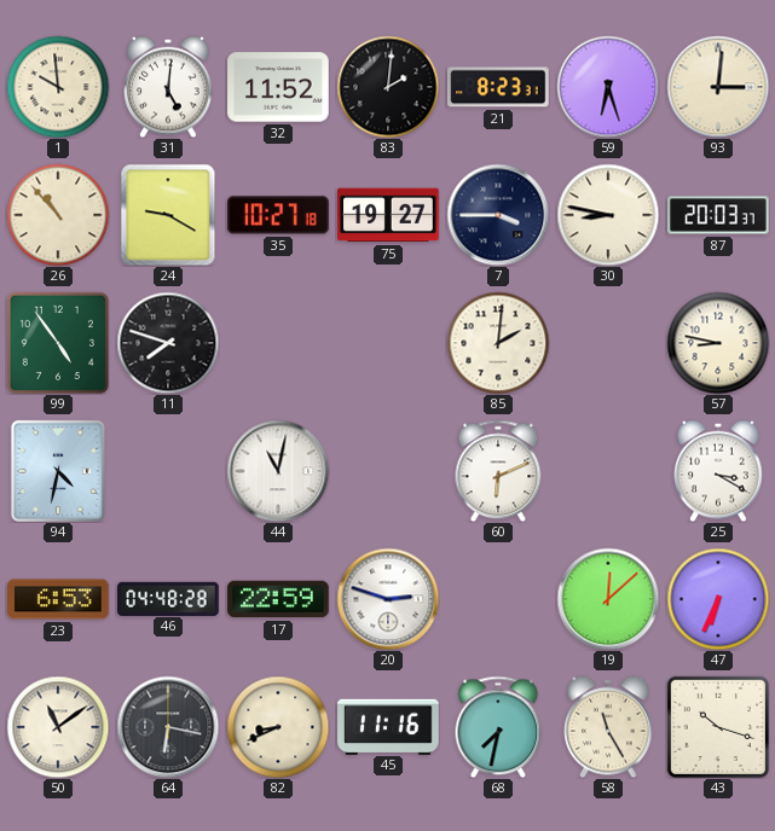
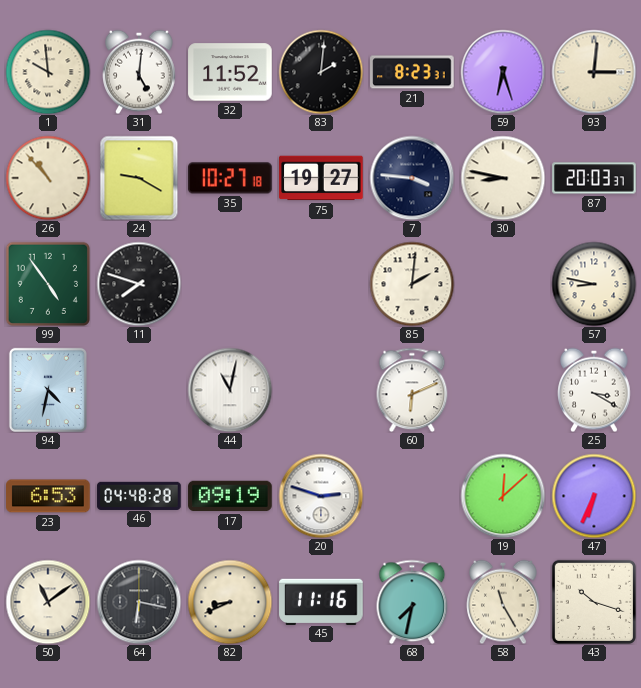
7: 3:45 -> 3:46
17: 22:59 -> 09:19
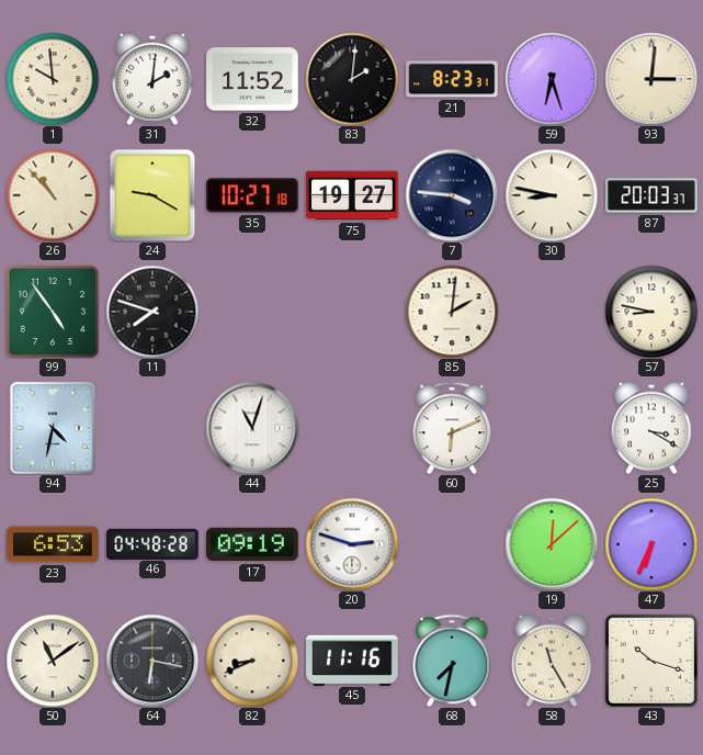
31: 5:01 -> 2:01
44: 11:02 -> 11:03
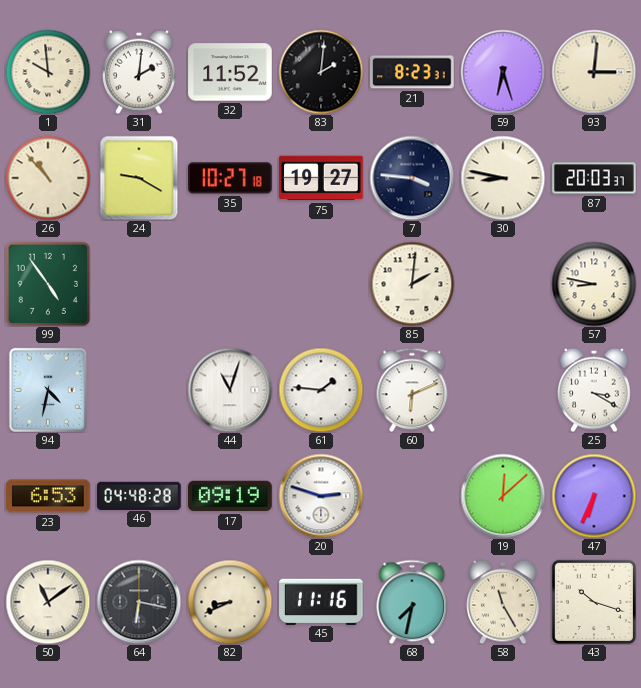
11: 7:48 -> none
61: none -> 1:46
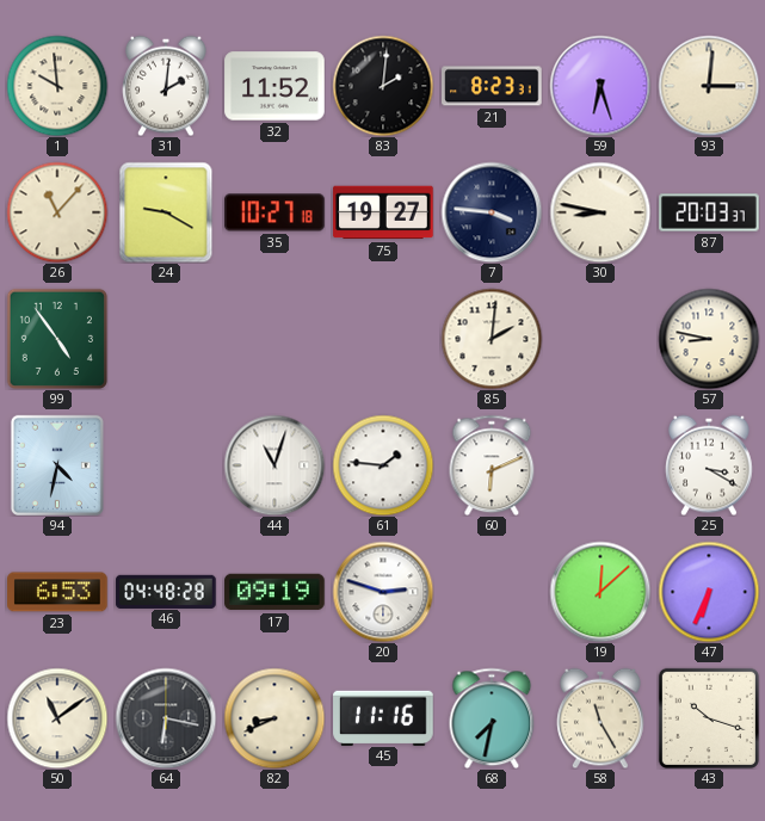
26: 10:53 -> 11:07
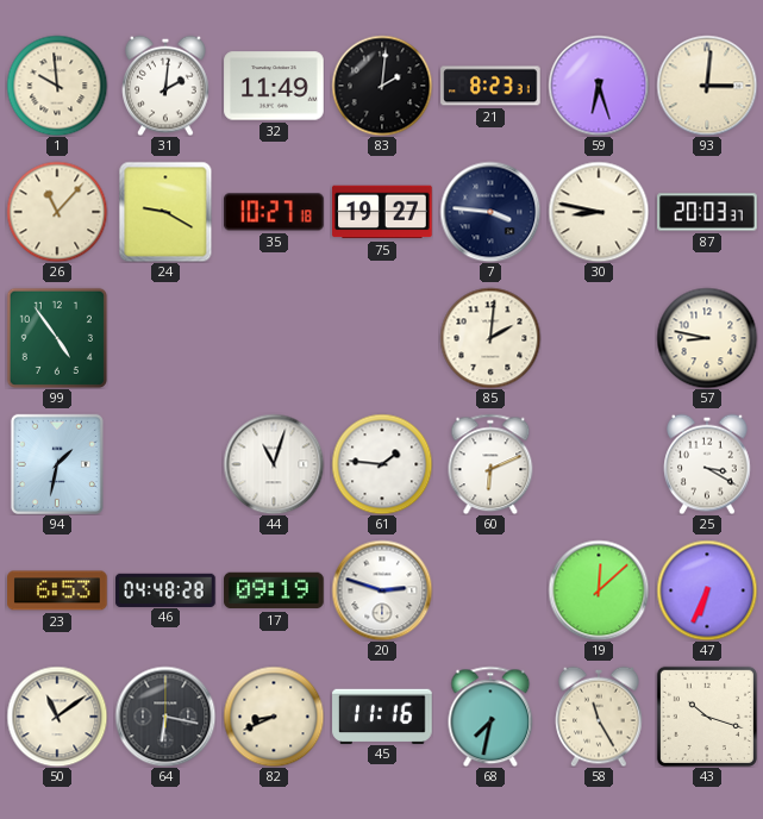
32: 11:52 -> 11:49
94: 4:32 -> 1:32
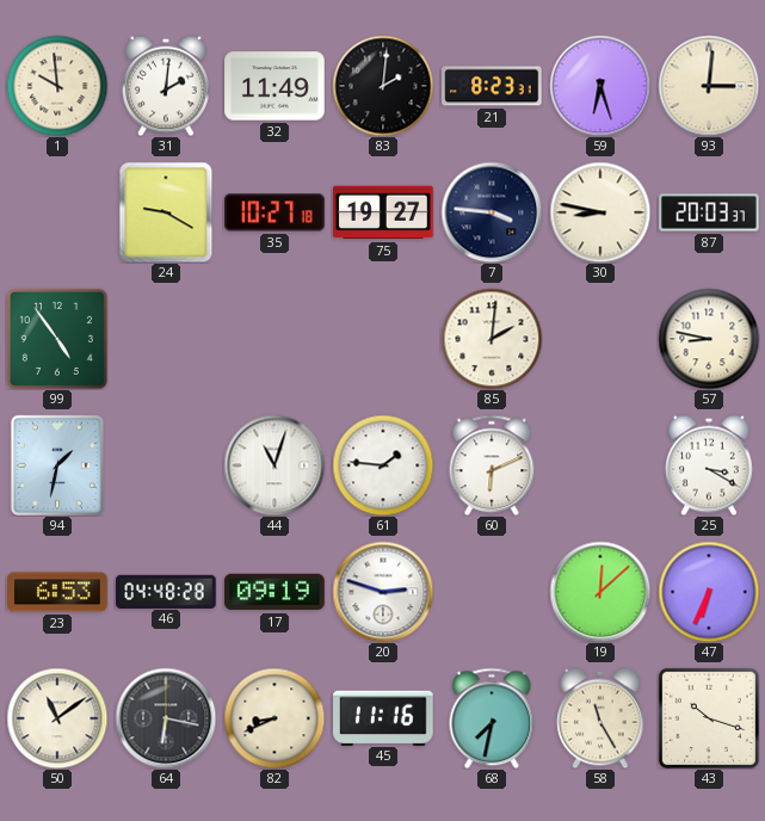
26: 11:07 -> none
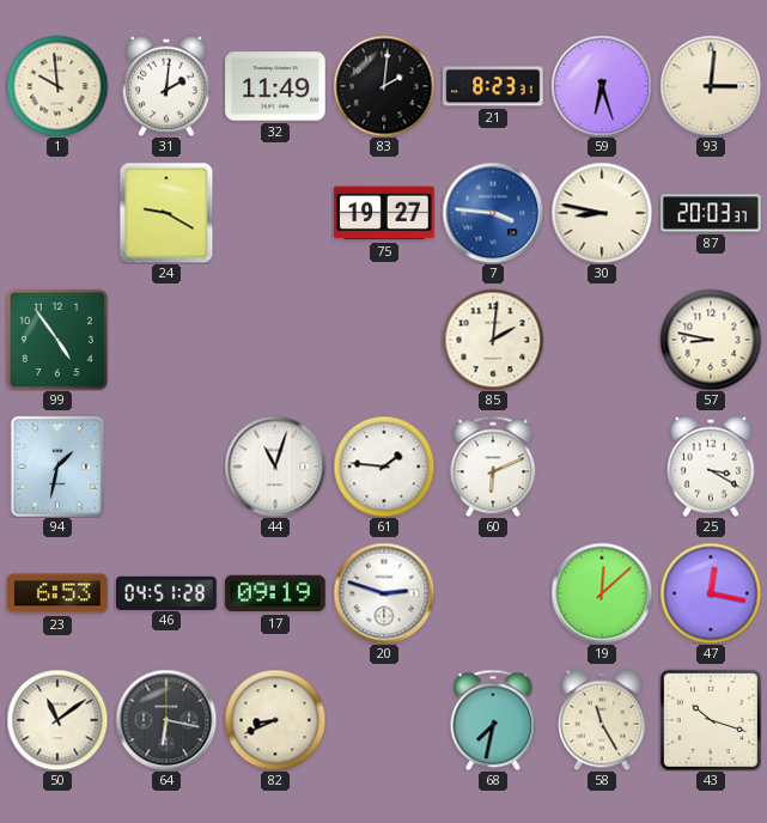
35: 10:27 -> none
7 dial: navy -> blue
46: 04:48 -> 04:51
47: 6:34 -> 12:17
45: 11:16 -> none
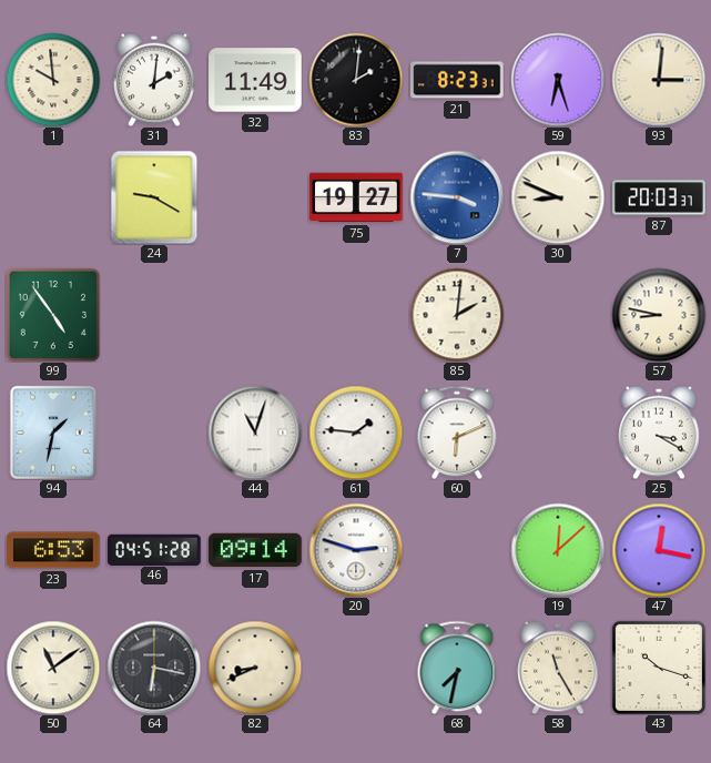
30: 8:47 -> 8:49
17: 09:19 -> 09:14
